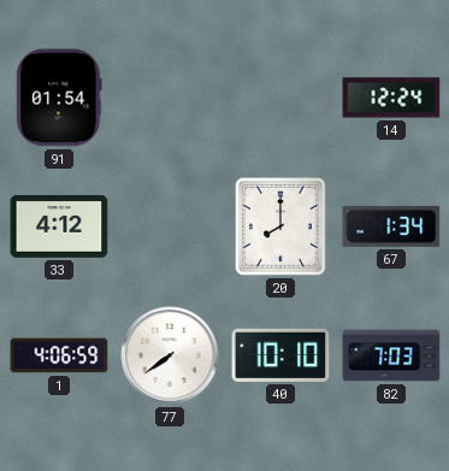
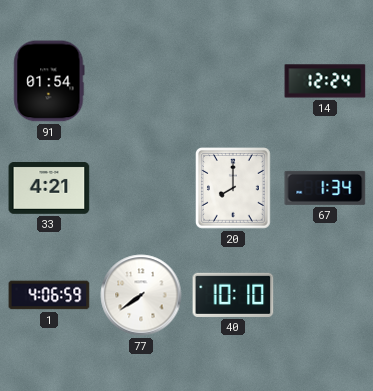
33: 4:12 -> 4:21
82: 7:03 -> none
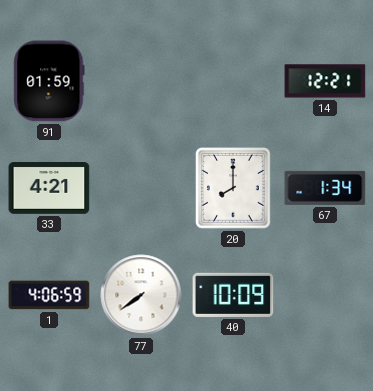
91: 01:54 -> 01:59
14: 12:24 -> 12:21
40: 10:10 -> 10:09
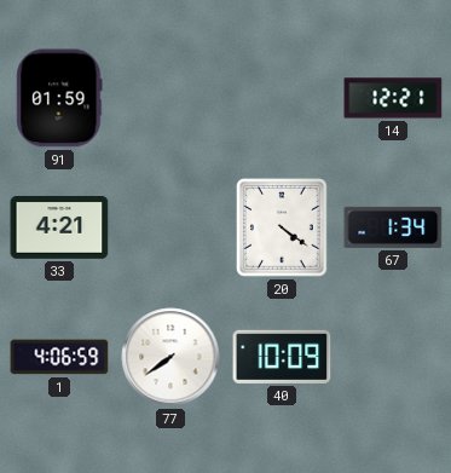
20: 8:00 -> 4:21
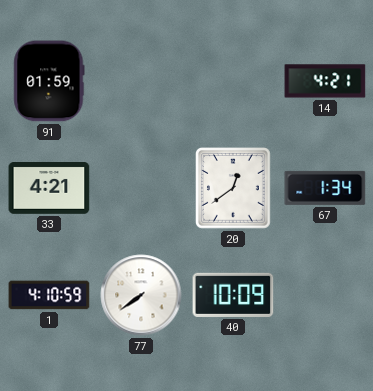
14: 12:21 -> 4:21
20: 4:21 -> 12:39
1: 4:06 -> 4:10
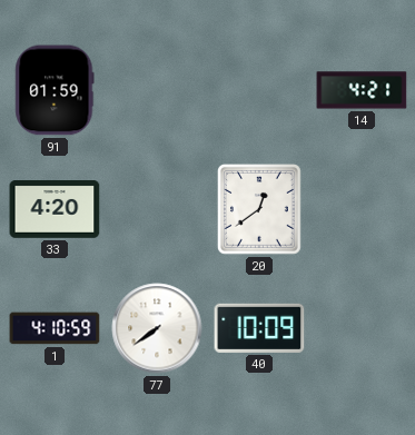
33: 4:21 -> 4:20
67: 1:34 -> none
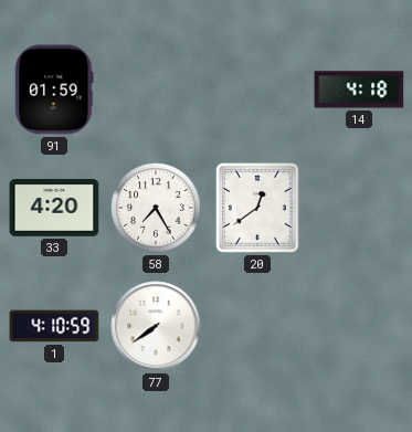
14: 4:21 -> 4:18
58: none -> 7:25
40: 10:09 -> none
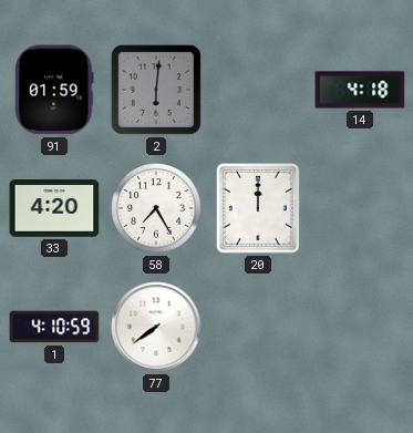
2: none -> 6:01
20: 12:39 -> 12:00
